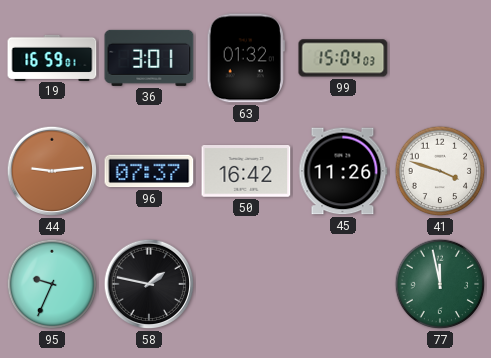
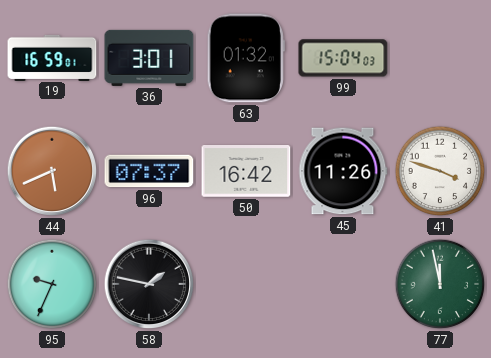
44: 9:14 -> 5:41
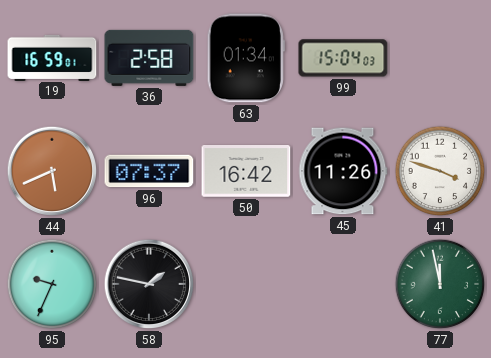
36: 3:01 -> 2:58
63: 01:32 -> 01:34
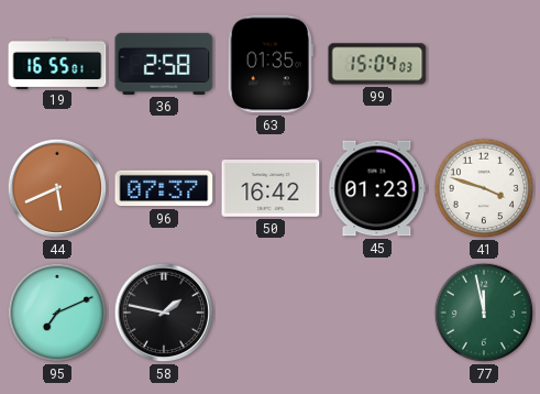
19: 16:59 -> 16:55
63: 01:34 -> 01:35
45: 11:26 -> 01:23
95: 9:34 -> 7:11
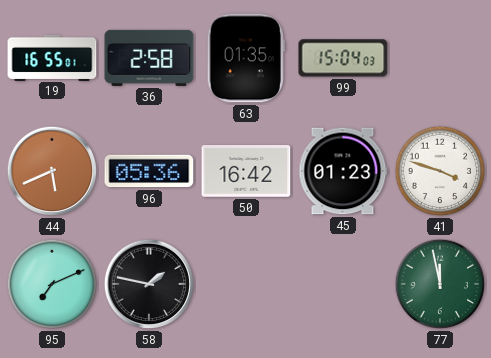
96: 07:37 -> 05:36
